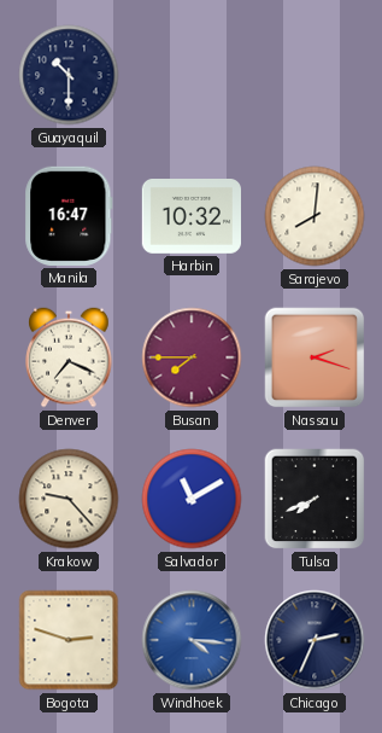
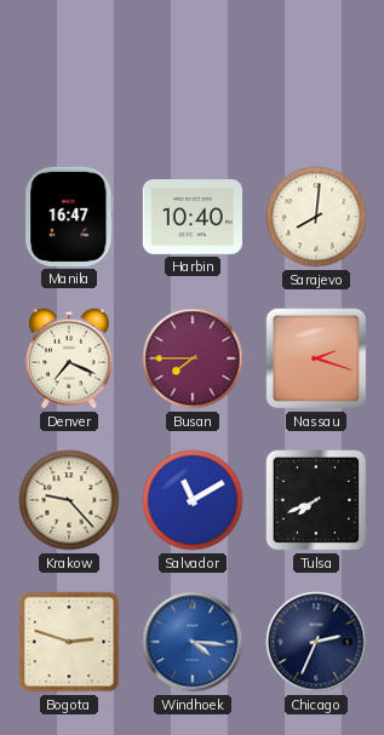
Guayaquil: 10:30 -> none
Harbin: 10:32 -> 10:40
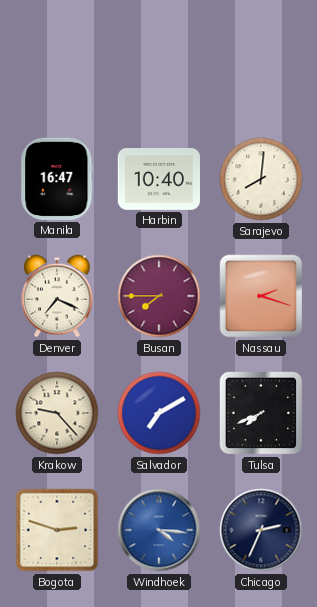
Salvador: 11:10 -> 7:10
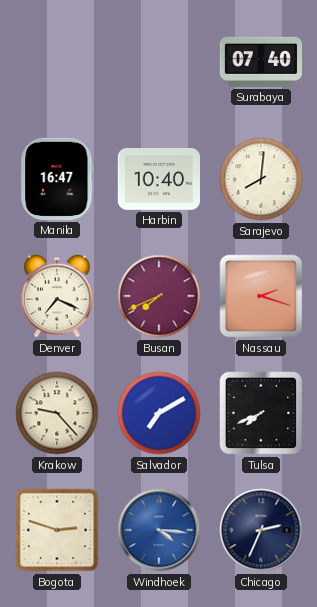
Surabaya: none -> 07:40
Busan: 7:45 -> 7:41
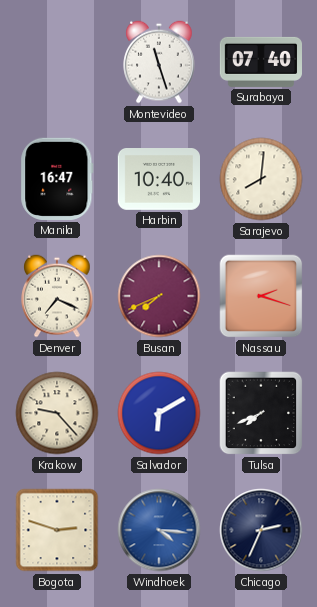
Montevideo: none -> 11:27
Salvador: 7:10 -> 6:10
